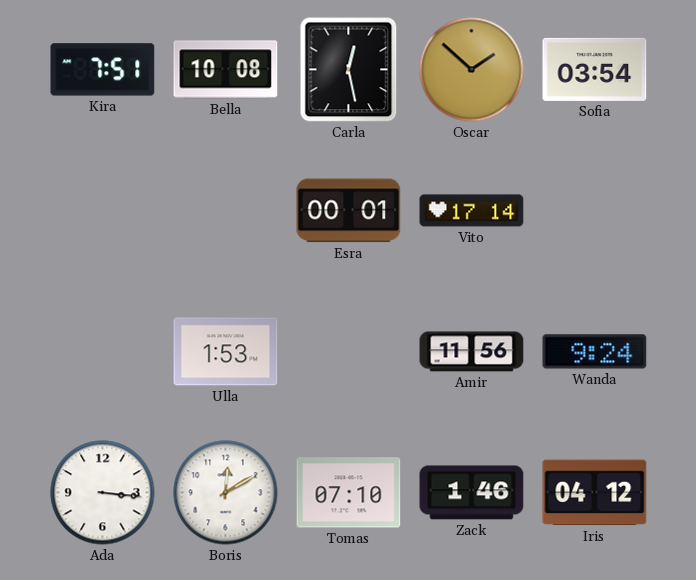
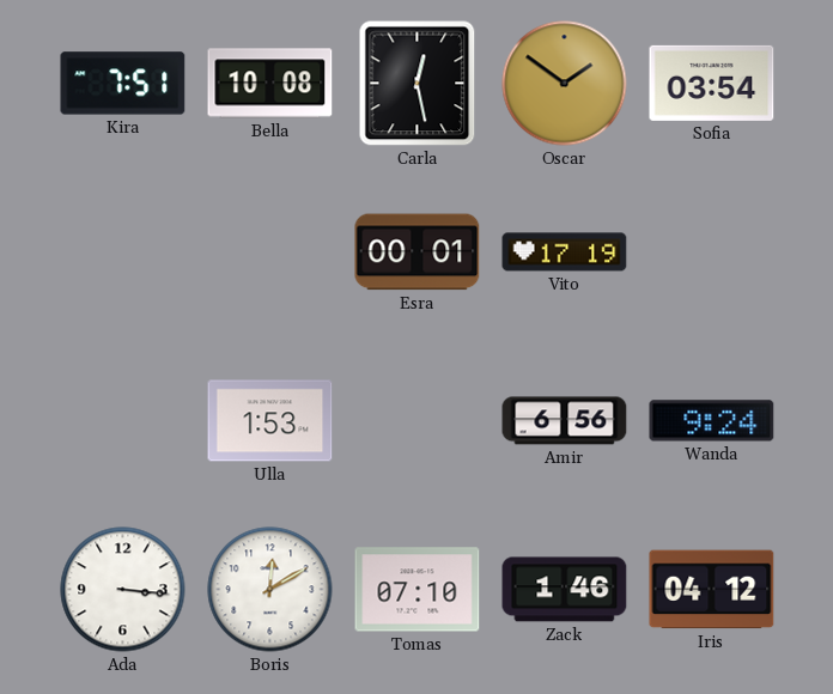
Oscar: 1:52 -> 1:51
Vito: 17:14 -> 17:19
Amir: 11:56 -> 6:56
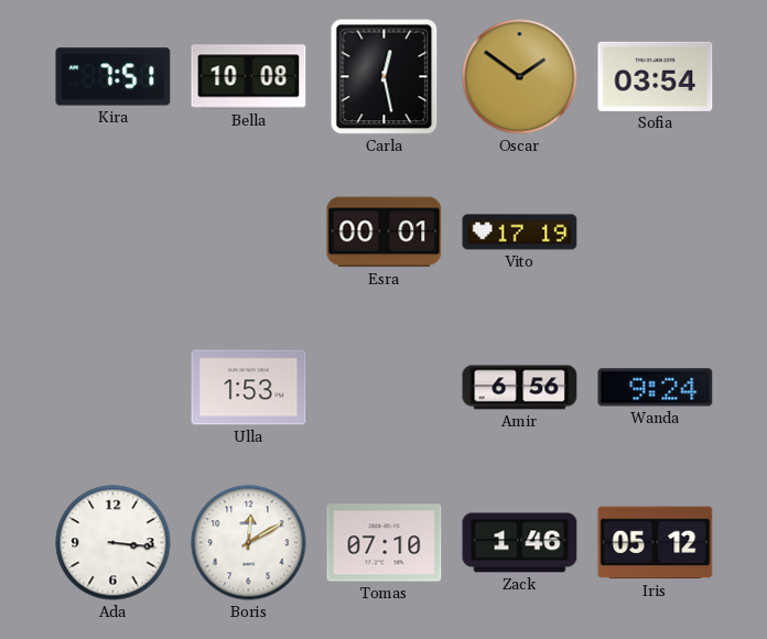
Iris: 04:12 -> 05:12
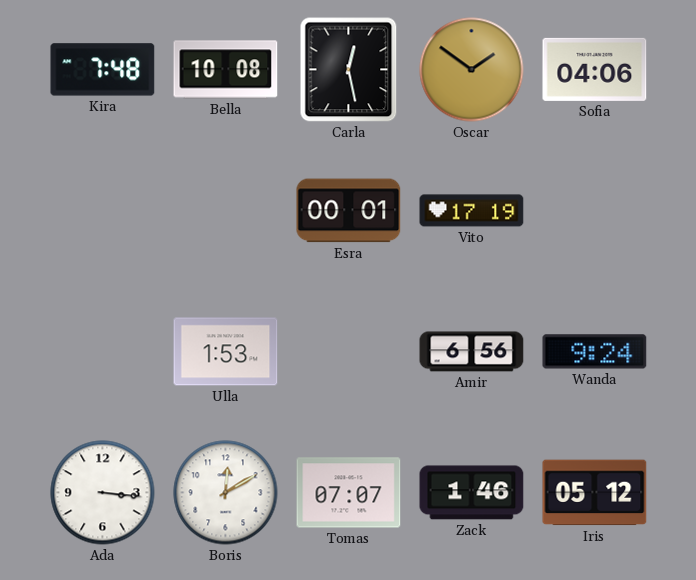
Kira: 7:51 -> 7:48
Sofia: 03:54 -> 04:06
Tomas: 07:10 -> 07:07
